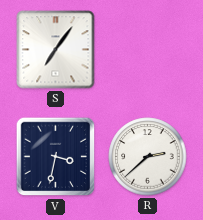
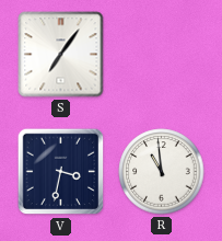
R: 2:38 -> 10:59
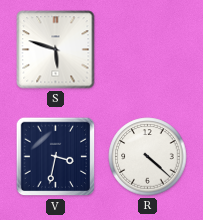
S: 7:06 -> 5:48
R: 10:59 -> 4:22
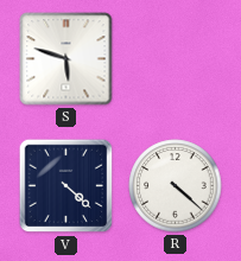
V: 3:32 -> 4:22
